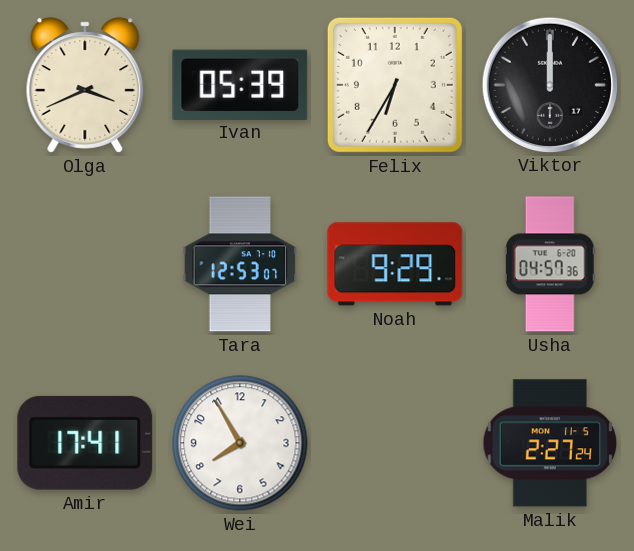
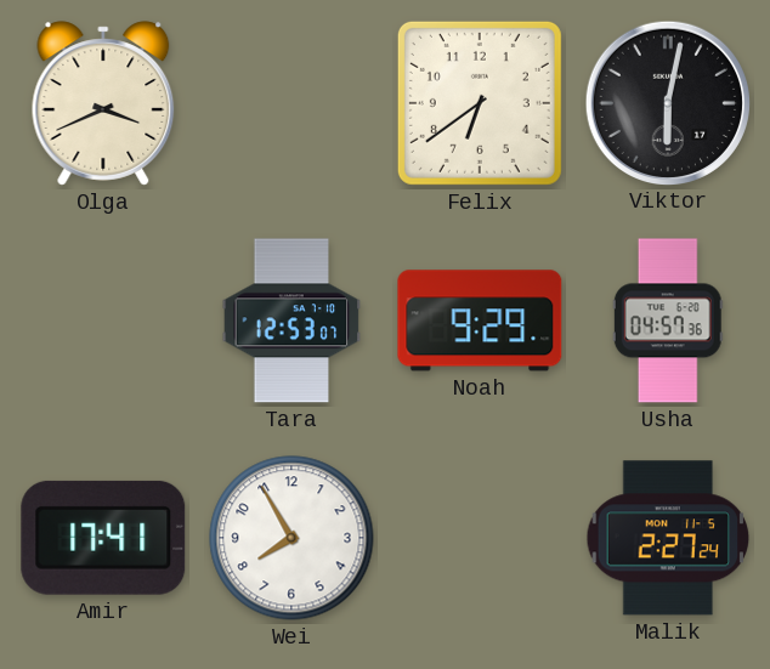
Ivan: 05:39 -> none
Felix: 6:35 -> 6:39
Viktor: 12:00 -> 6:02
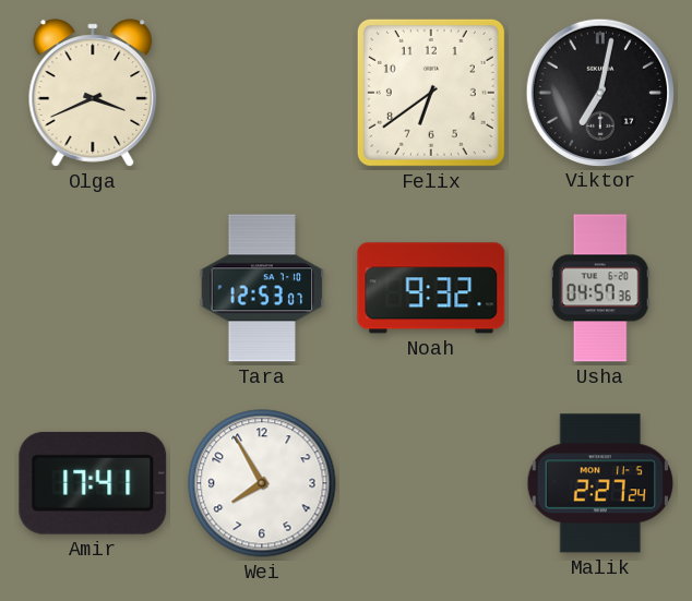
Viktor: 6:02 -> 7:02
Noah: 9:29 -> 9:32
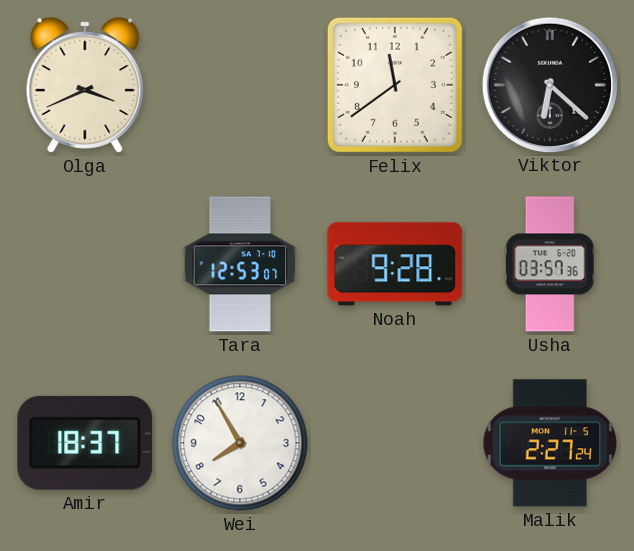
Felix: 6:39 -> 11:39
Viktor: 7:02 -> 6:22
Noah: 9:32 -> 9:28
Usha: 04:57 -> 03:57
Amir: 17:41 -> 18:37
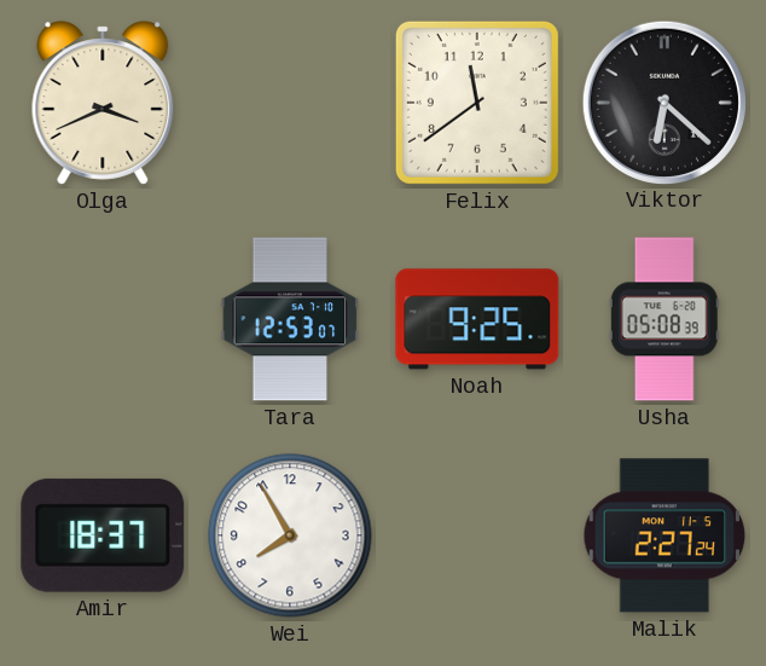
Noah: 9:28 -> 9:25
Usha: 03:57 -> 05:08
